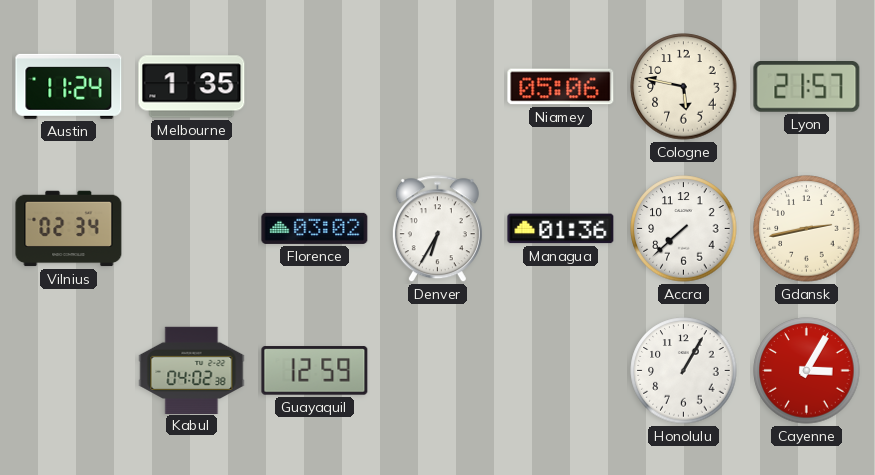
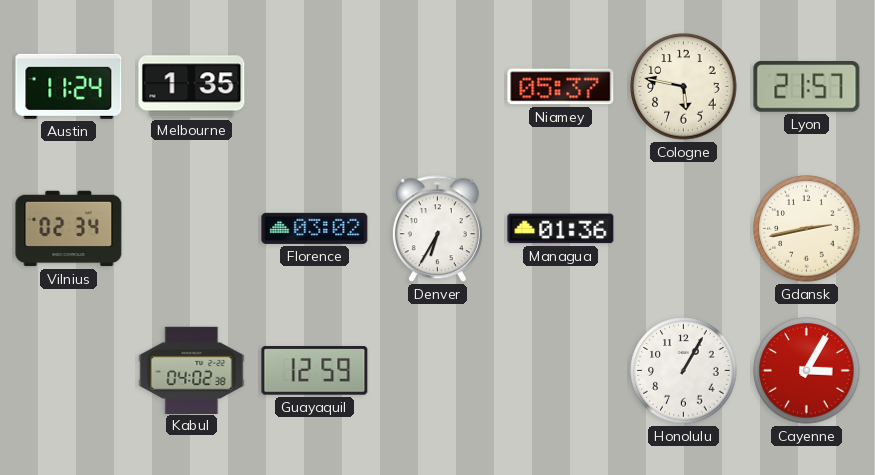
Niamey: 05:06 -> 05:37
Accra: 7:38 -> none
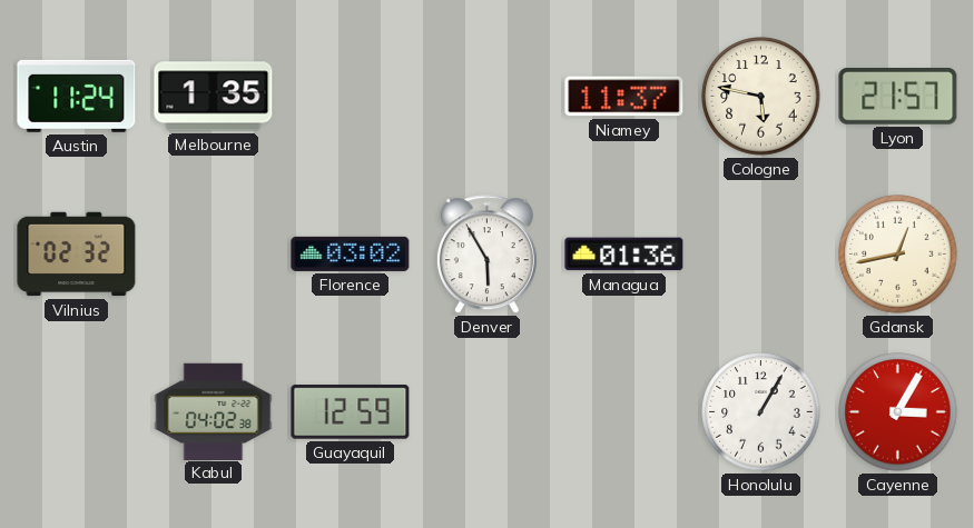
Niamey: 05:37 -> 11:37
Vilnius: 02:34 -> 02:32
Denver: 6:35 -> 5:55
Gdansk: 2:43 -> 12:43
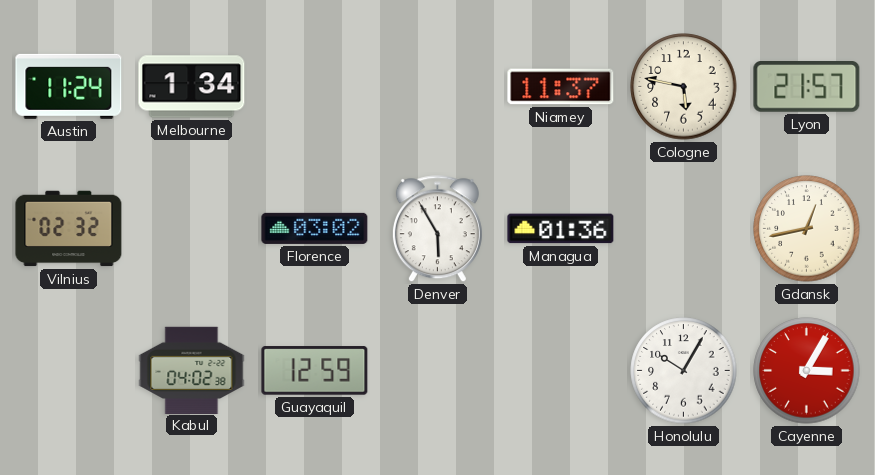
Melbourne: 1:35 -> 1:34
Honolulu: 1:05 -> 10:05
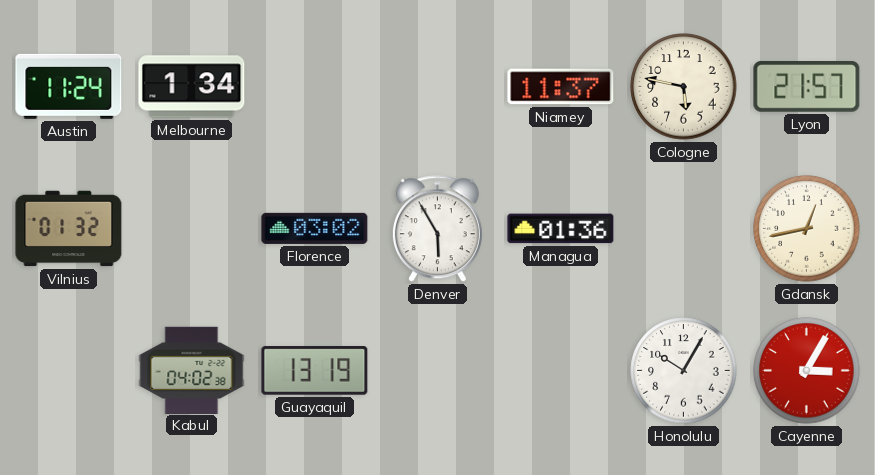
Vilnius: 02:32 -> 01:32
Guayaquil: 12:59 -> 13:19
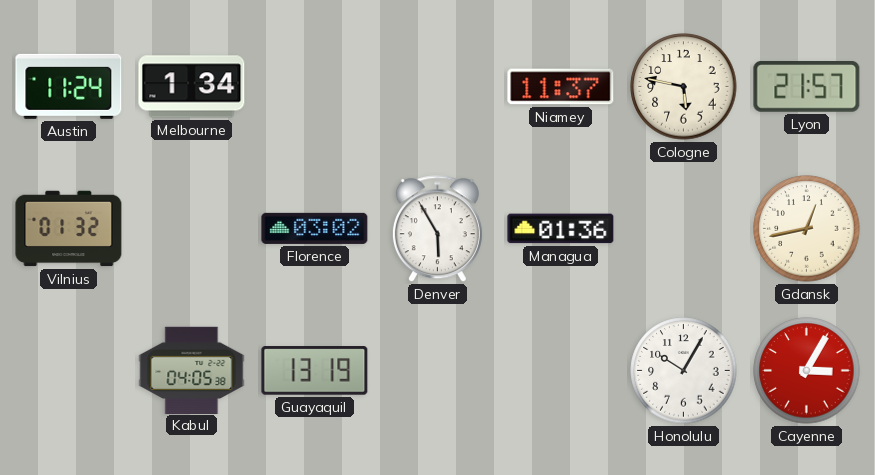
Kabul: 04:02 -> 04:05
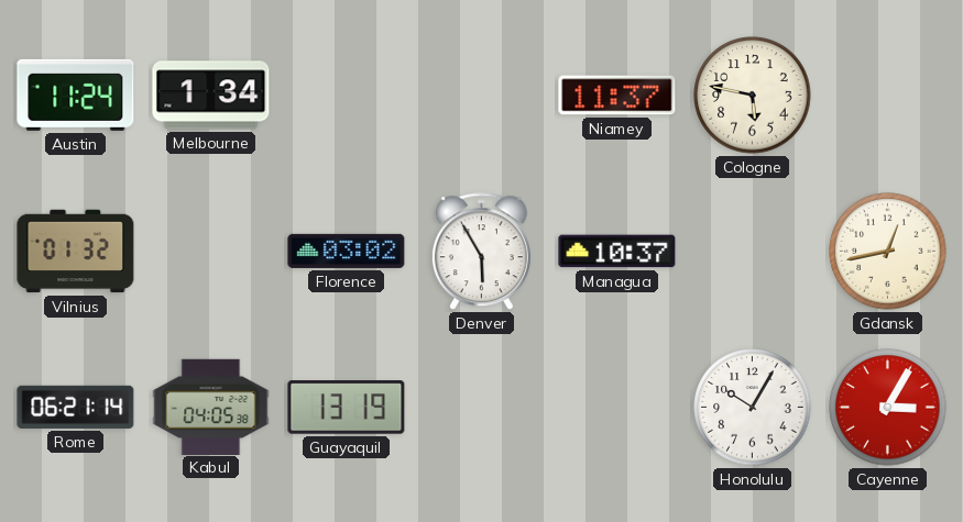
Lyon: 21:57 -> none
Managua: 01:36 -> 10:37
Rome: none -> 06:21
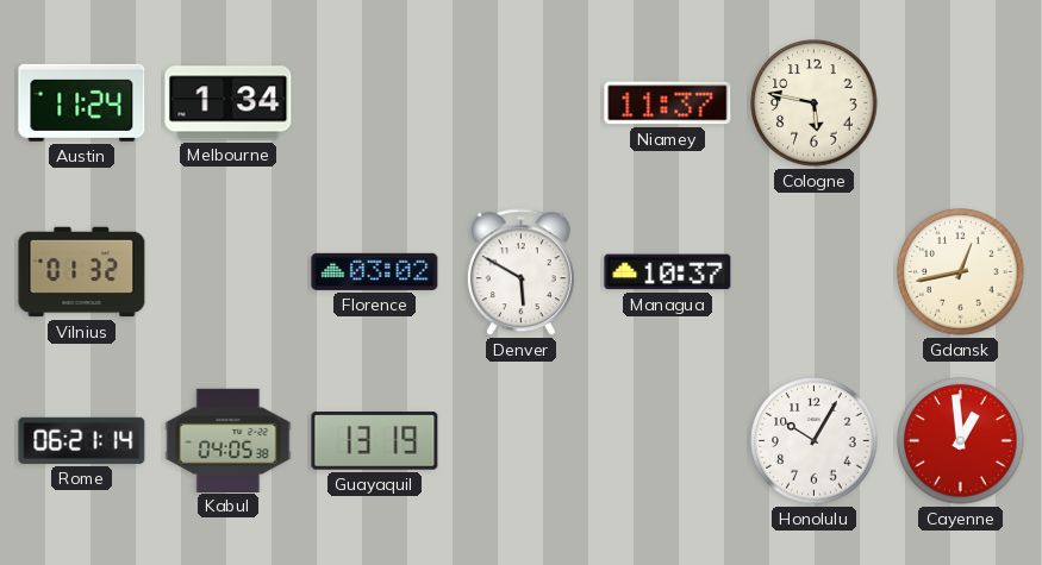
Denver: 5:55 -> 5:50
Cayenne: 3:05 -> 12:59
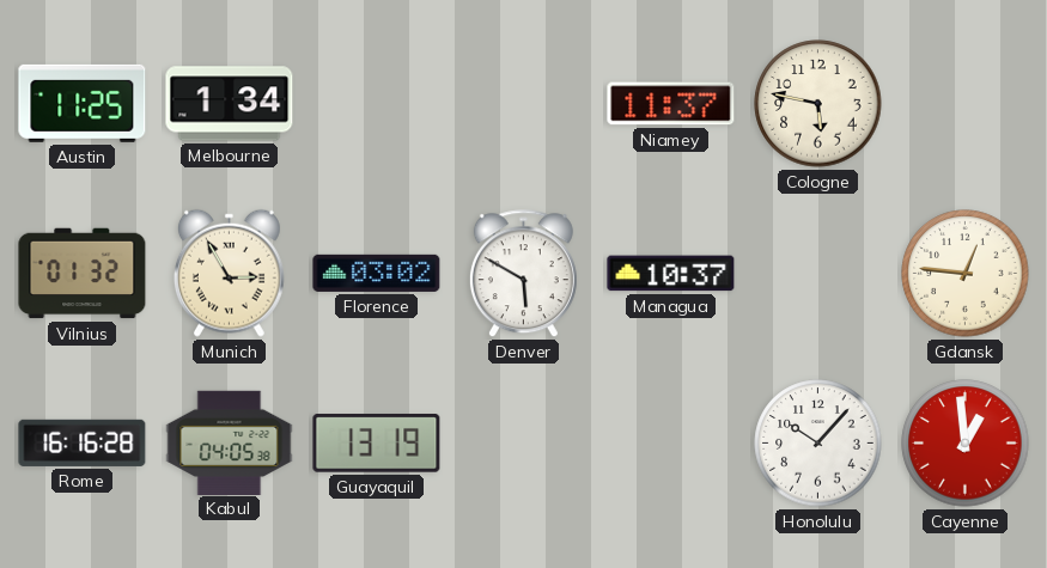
Austin: 11:24 -> 11:25
Munich: none -> 2:55
Gdansk: 12:43 -> 12:46
Rome: 06:21 -> 16:16
Honolulu: 10:05 -> 10:07
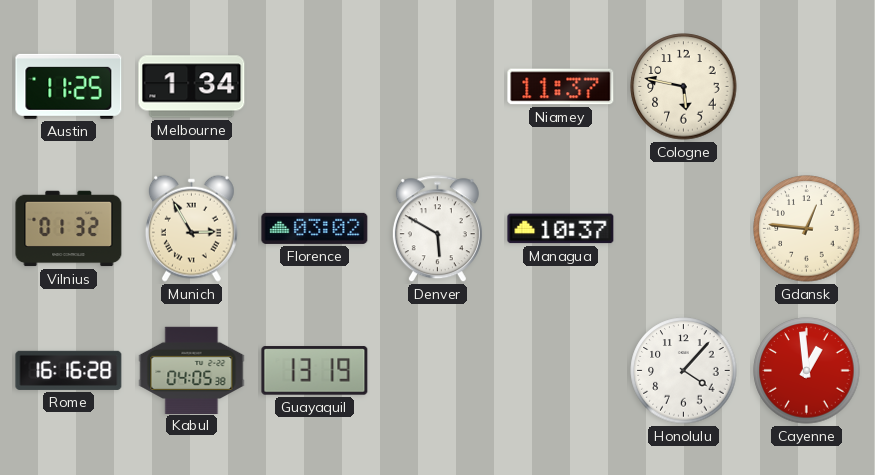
Honolulu: 10:07 -> 4:07
